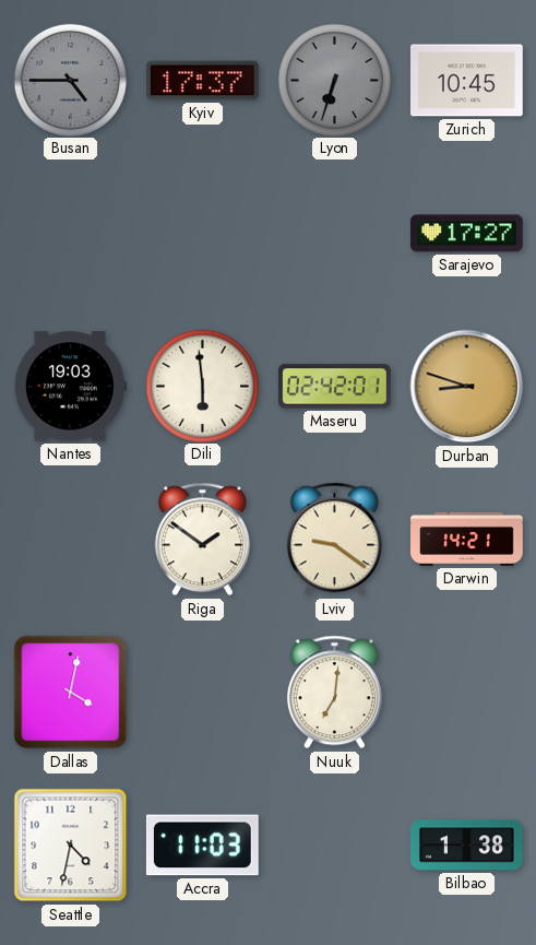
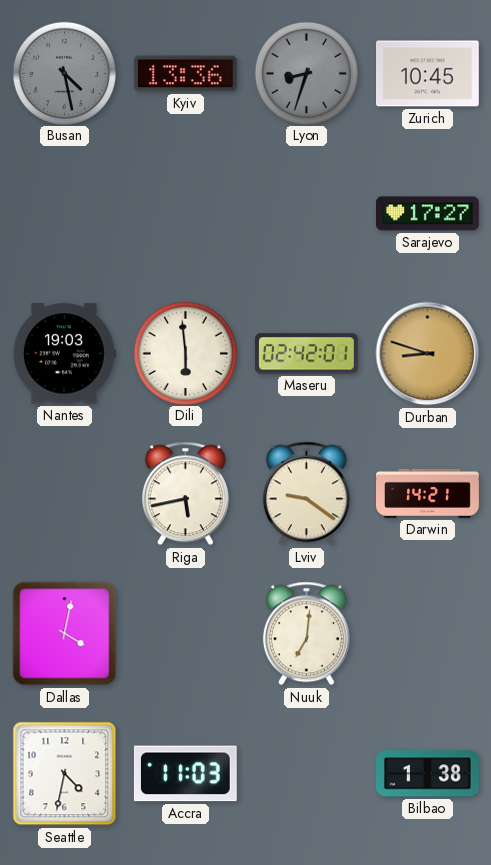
Busan: 4:45 -> 4:28
Kyiv: 17:37 -> 13:36
Lyon: 6:33 -> 8:33
Riga: 1:51 -> 5:43
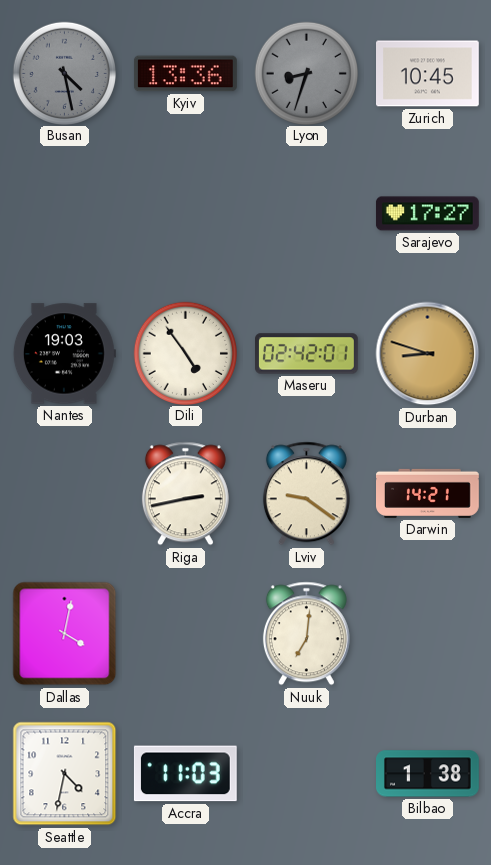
Dili: 5:59 -> 4:54
Riga: 5:43 -> 2:43
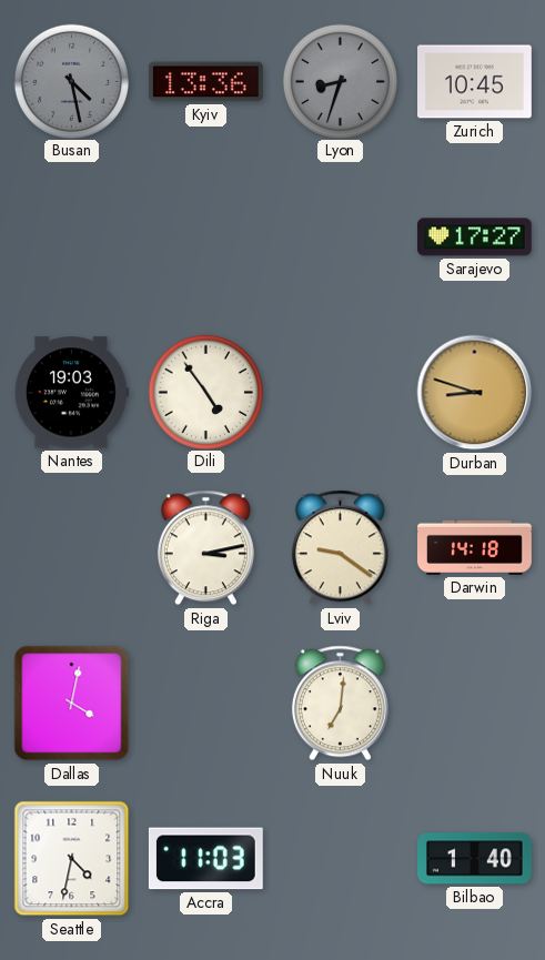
Maseru: 02:42 -> none
Riga: 2:43 -> 3:13
Darwin: 14:21 -> 14:18
Bilbao: 1:38 -> 1:40
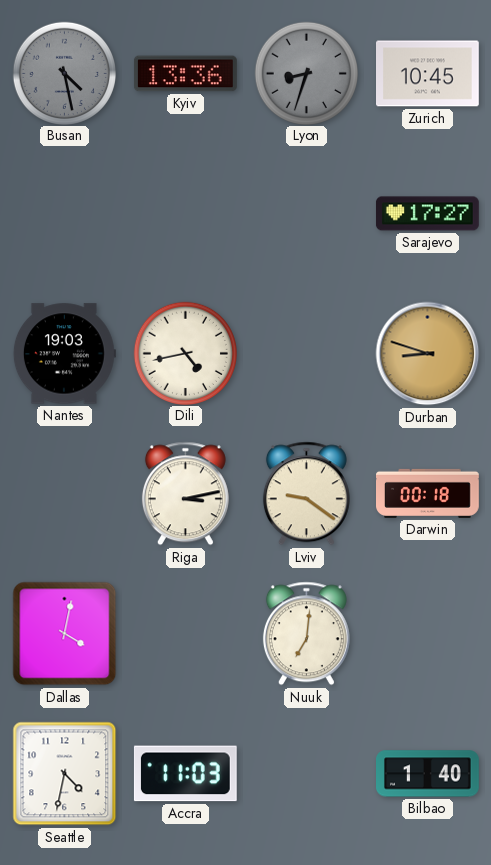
Dili: 4:54 -> 4:43
Darwin: 14:18 -> 00:18
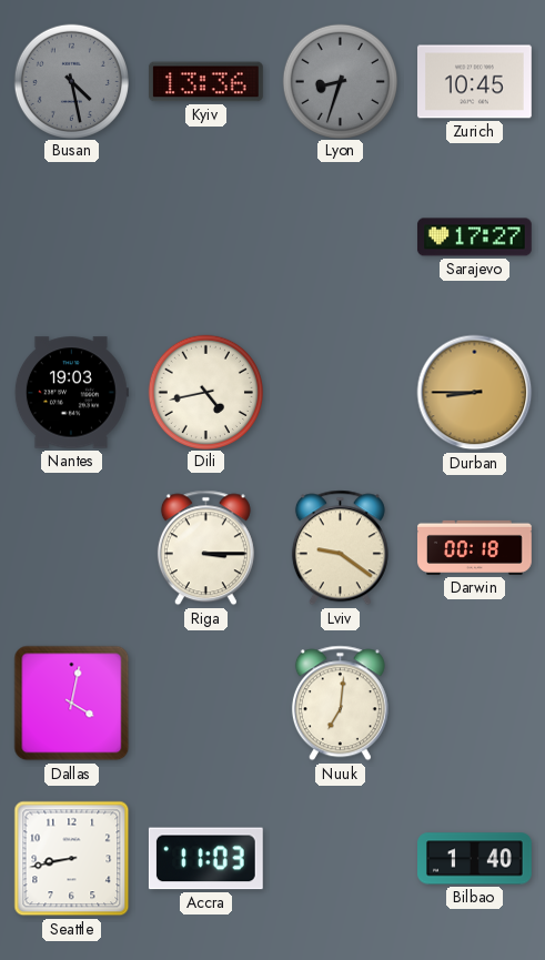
Durban: 8:48 -> 8:45
Riga: 3:13 -> 3:15
Seattle: 4:32 -> 8:43
